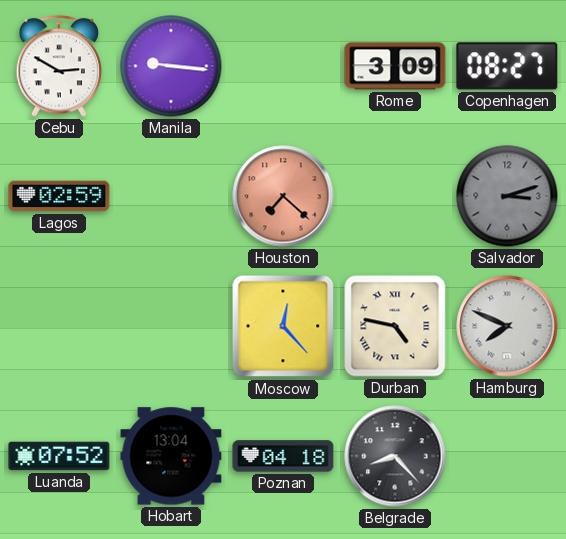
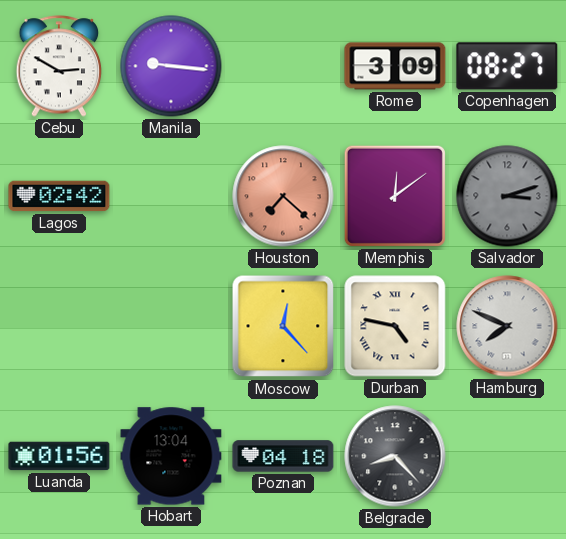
Lagos: 02:59 -> 02:42
Memphis: none -> 12:09
Luanda: 07:52 -> 01:56
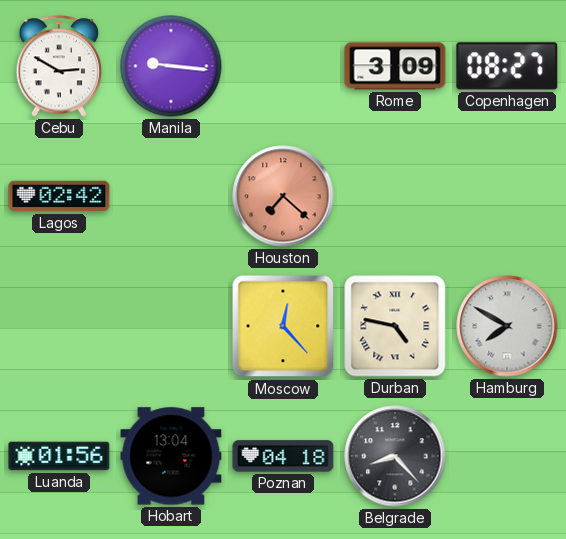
Memphis: 12:09 -> none
Salvador: 3:12 -> none
Hamburg: 7:49 -> 7:50
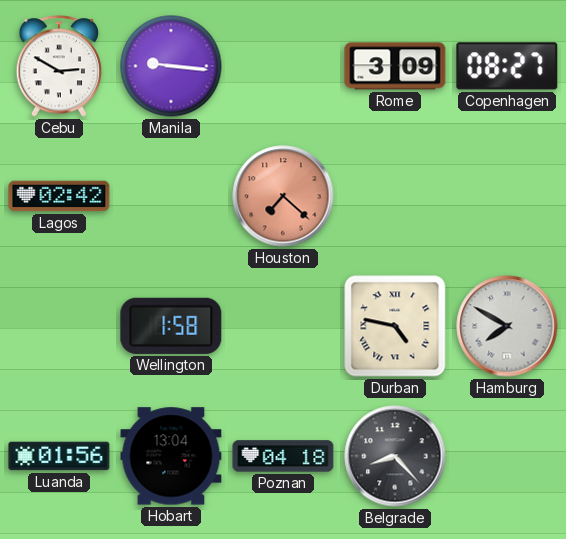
Wellington: none -> 1:58
Moscow: 12:23 -> none
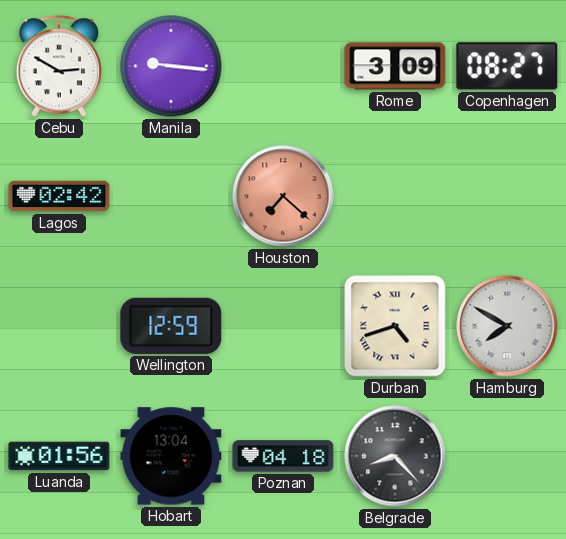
Wellington: 1:58 -> 12:59
Durban: 4:47 -> 4:42
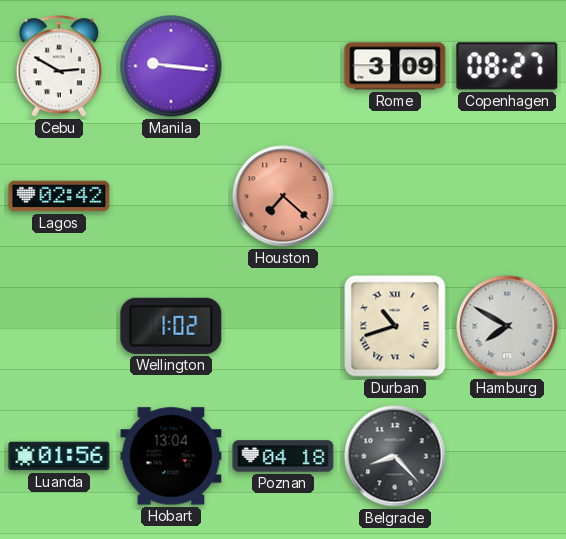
Wellington: 12:59 -> 1:02
Durban: 4:42 -> 10:42
